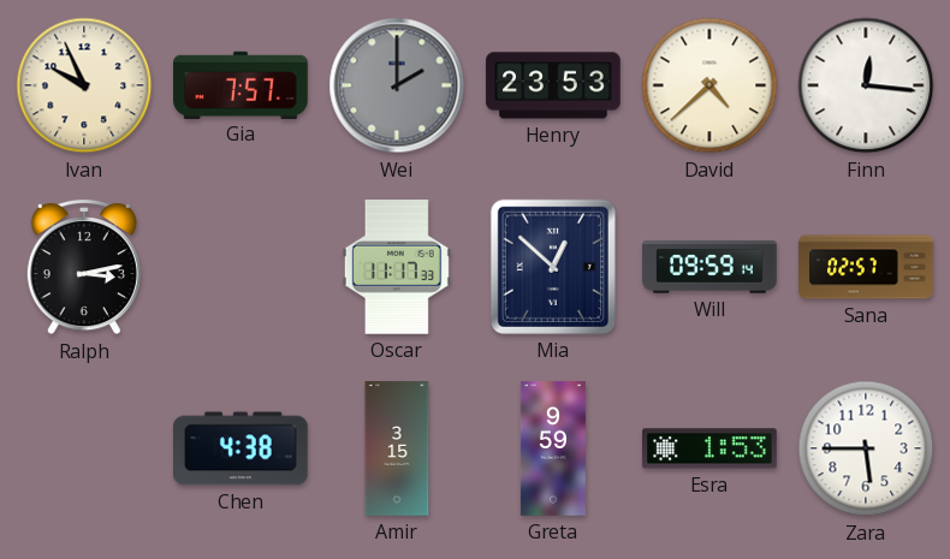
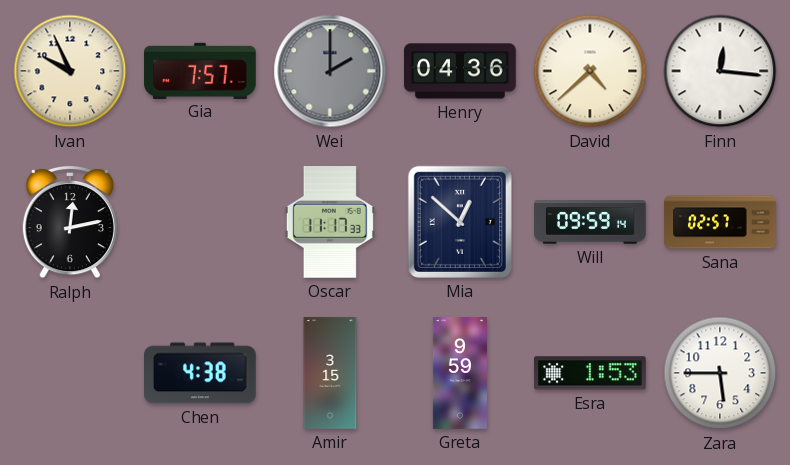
Henry: 23:53 -> 04:36
Ralph: 3:13 -> 12:13
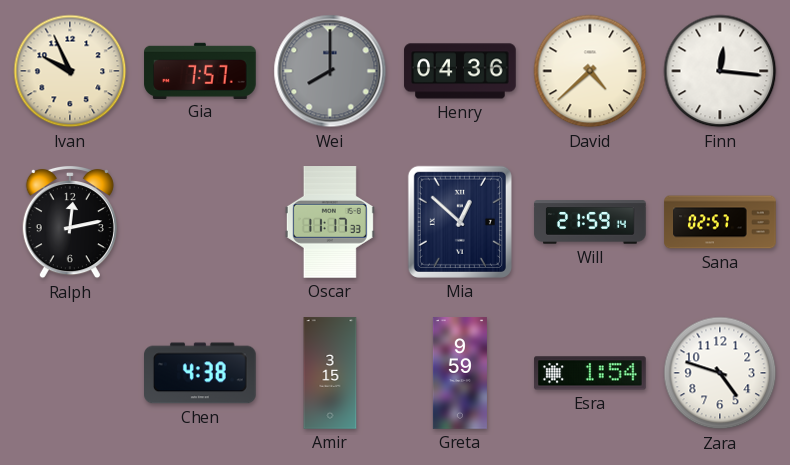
Wei: 2:00 -> 8:00
Will: 09:59 -> 21:59
Esra: 1:53 -> 1:54
Zara: 5:45 -> 4:48
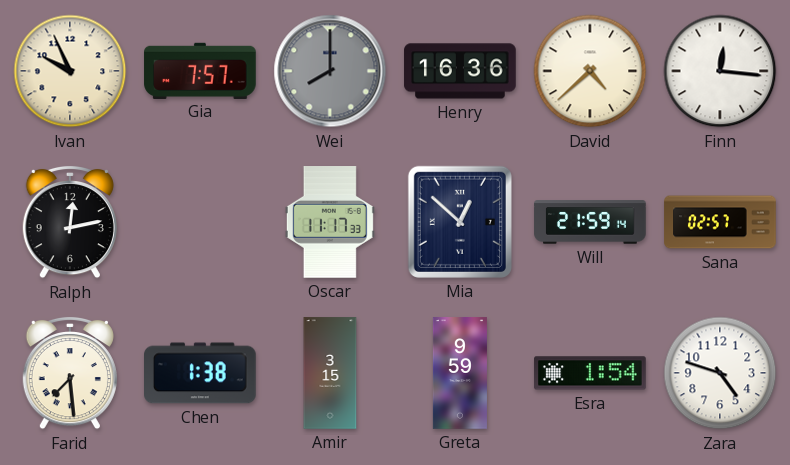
Henry: 04:36 -> 16:36
Farid: none -> 7:29
Chen: 4:38 -> 1:38
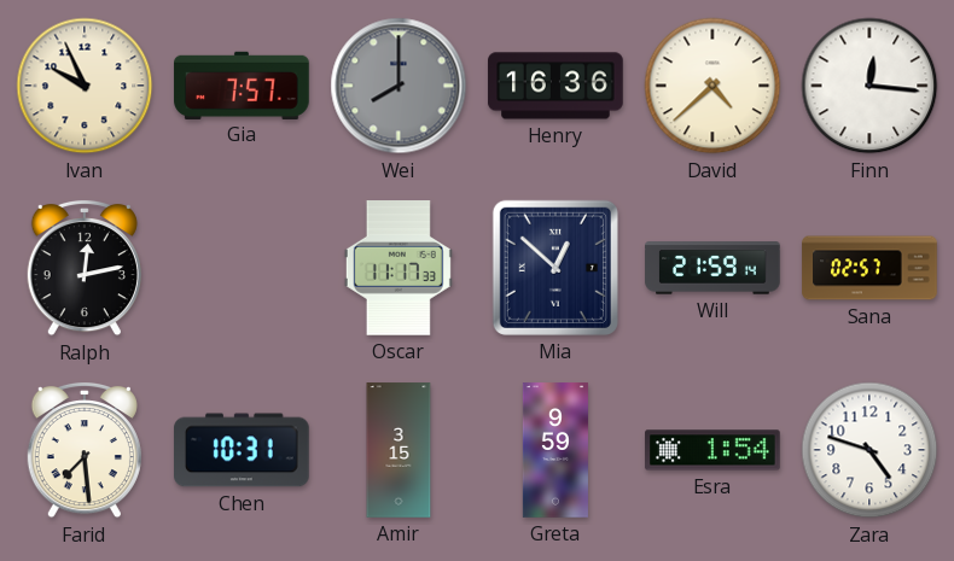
Chen: 1:38 -> 10:31
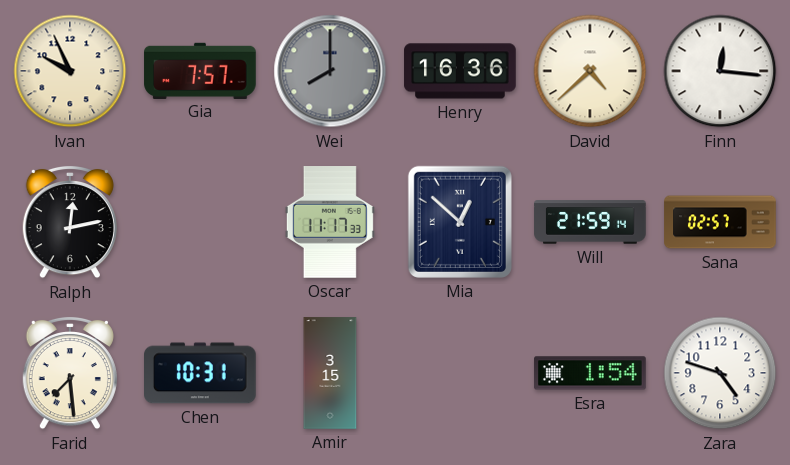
Greta: 9:59 -> none
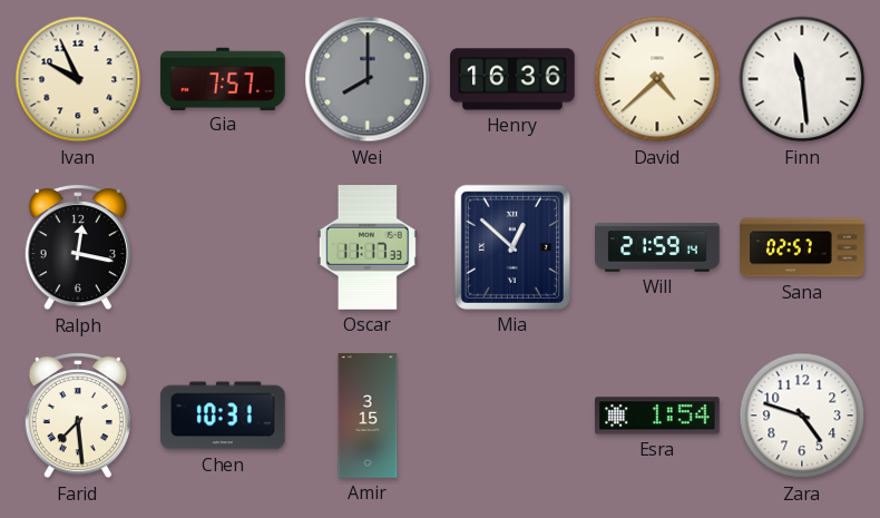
Finn: 12:16 -> 11:29
Ralph: 12:13 -> 12:17
